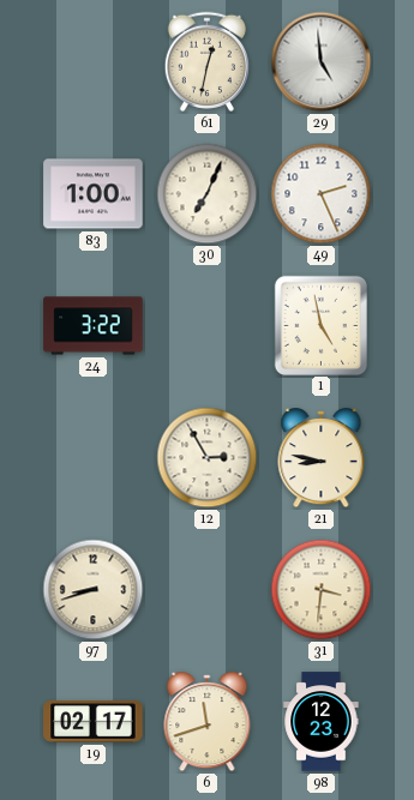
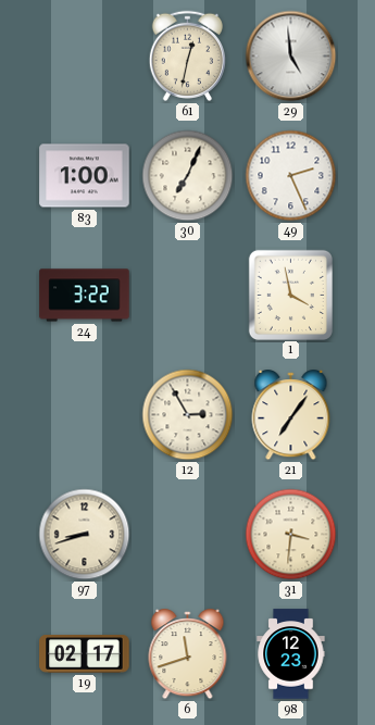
1: 4:58 -> 3:58
21: 8:47 -> 7:06
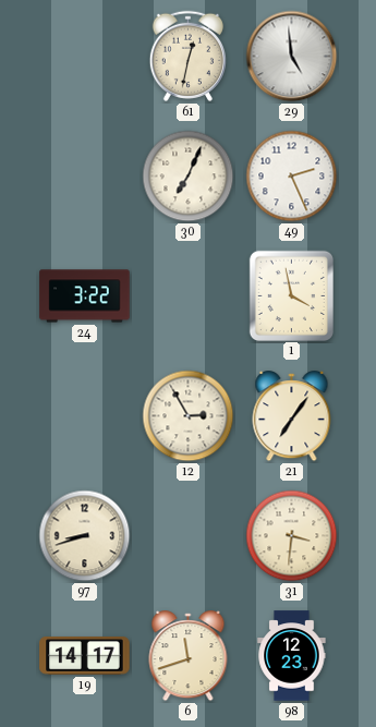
83: 1:00 -> none
19: 02:17 -> 14:17
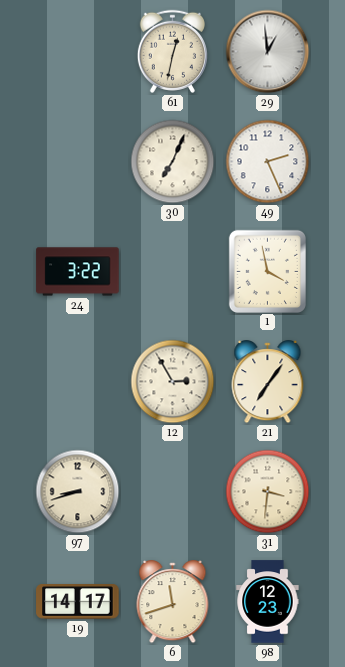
29: 4:59 -> 12:59
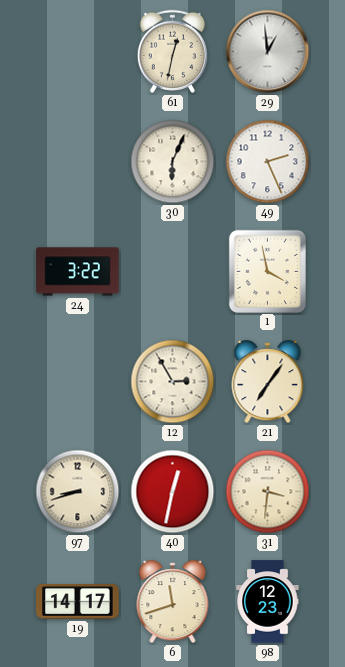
30: 7:04 -> 6:04
40: none -> 12:32
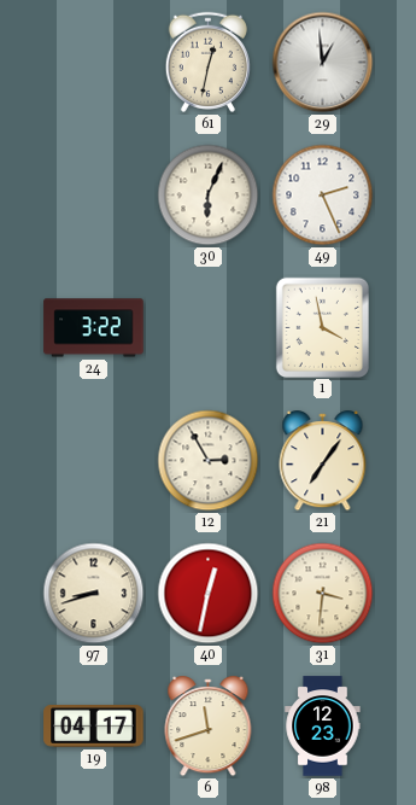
19: 14:17 -> 04:17
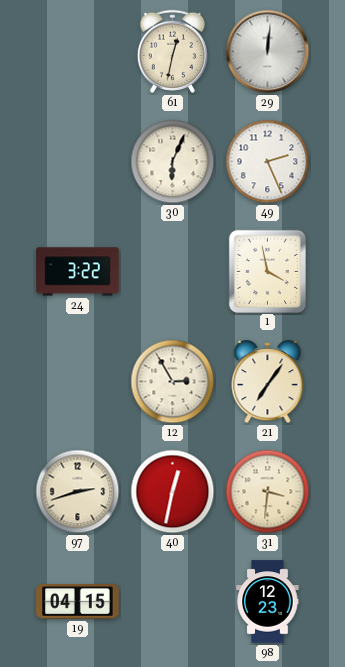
29: 12:59 -> 12:01
97: 8:42 -> 2:42
19: 04:17 -> 04:15
6: 11:42 -> none
